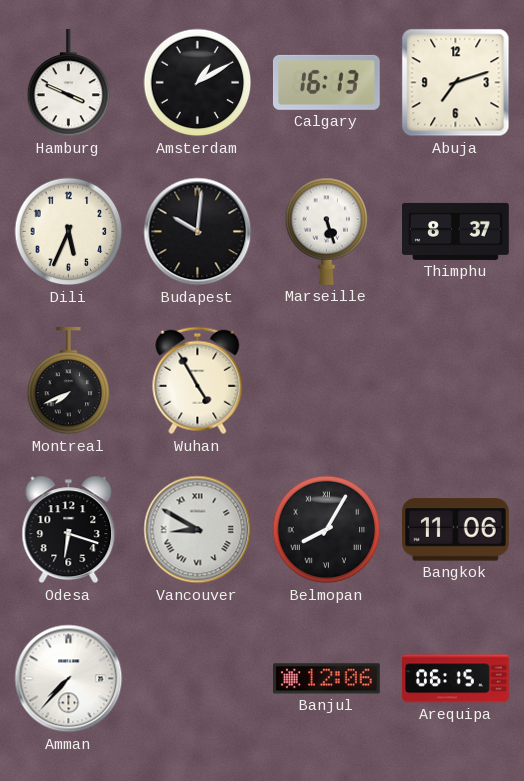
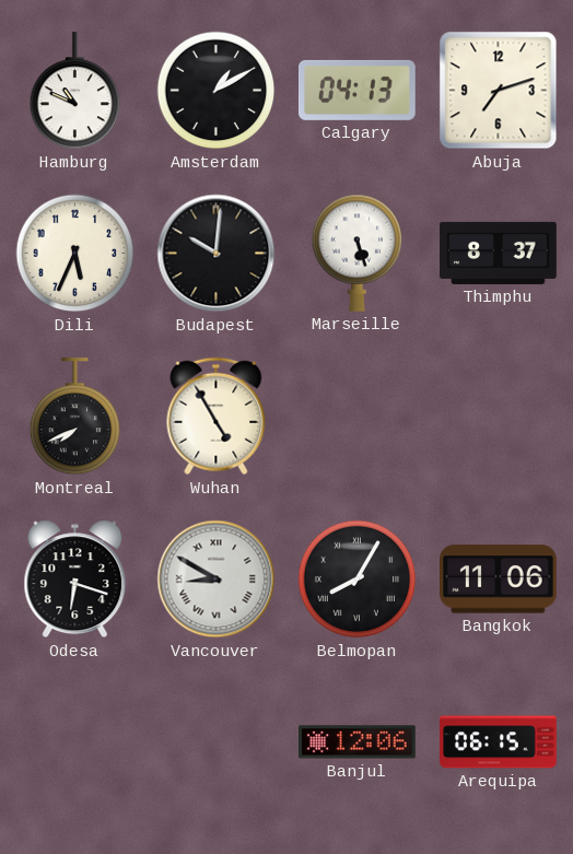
Hamburg: 3:49 -> 10:49
Calgary: 16:13 -> 04:13
Amman: 7:37 -> none
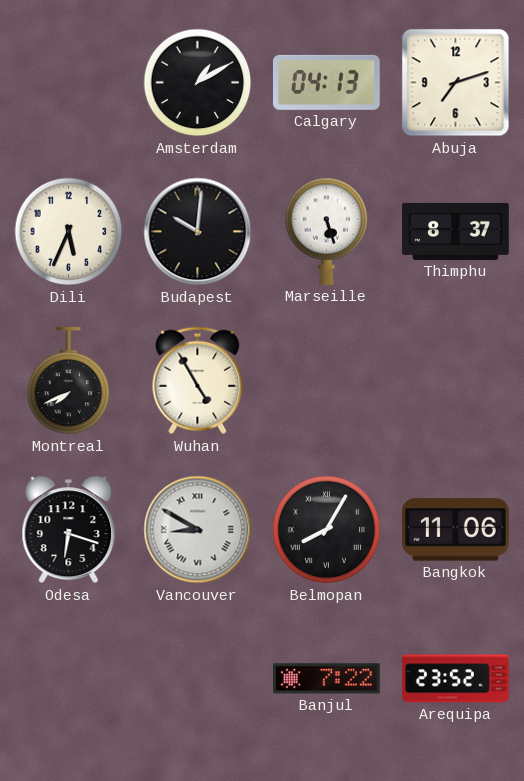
Hamburg: 10:49 -> none
Banjul: 12:06 -> 7:22
Arequipa: 06:15 -> 23:52
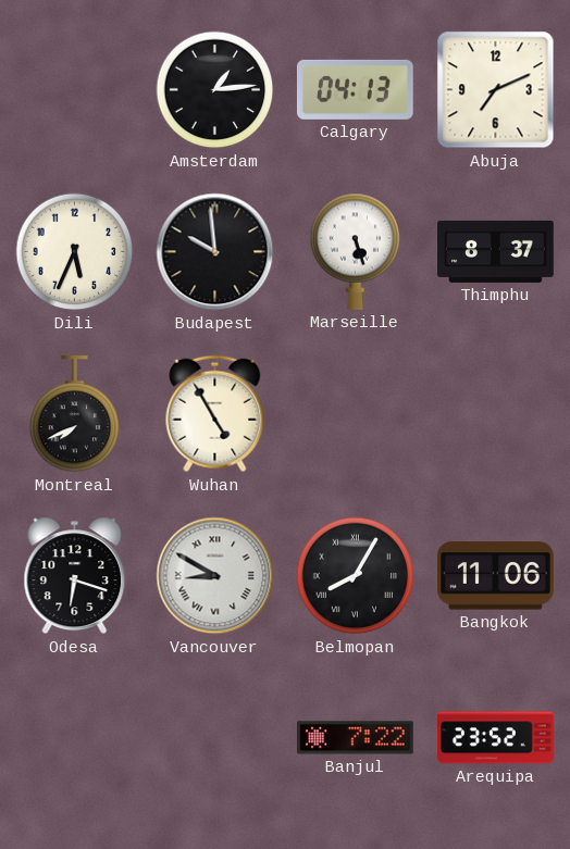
Amsterdam: 1:10 -> 1:14
Abuja: 7:12 -> 7:11
Budapest: 10:01 -> 9:59
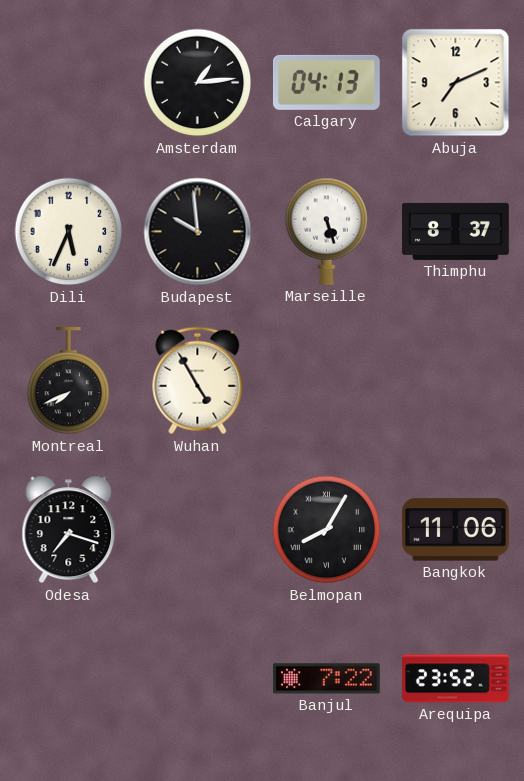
Odesa: 6:18 -> 7:18
Vancouver: 8:50 -> none
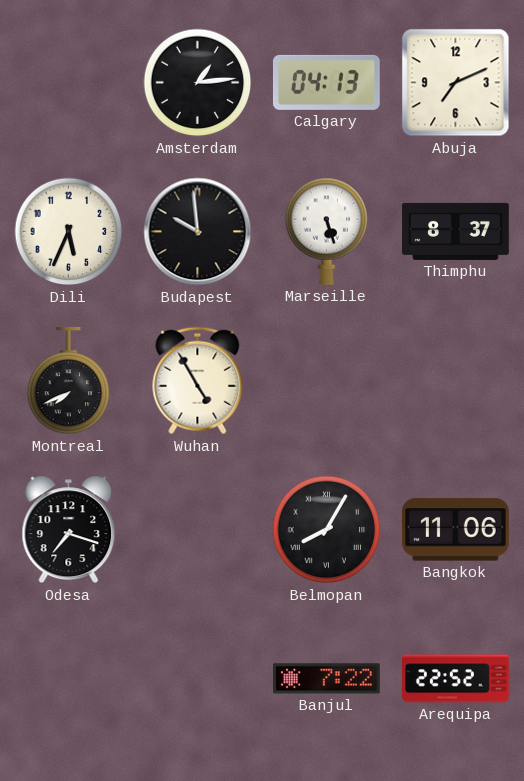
Arequipa: 23:52 -> 22:52
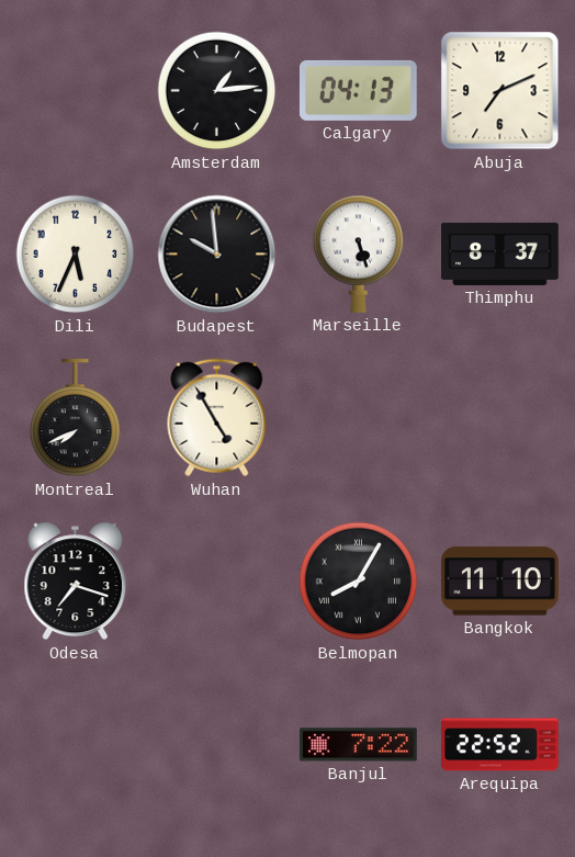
Bangkok: 11:06 -> 11:10
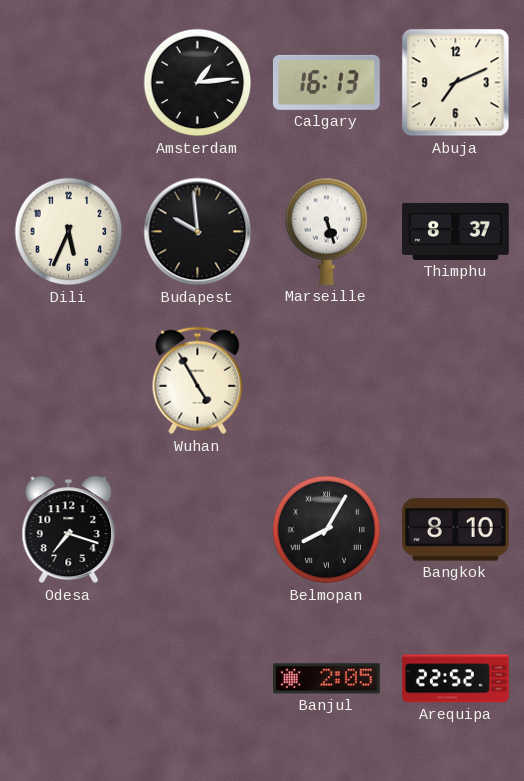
Calgary: 04:13 -> 16:13
Montreal: 7:41 -> none
Bangkok: 11:10 -> 8:10
Banjul: 7:22 -> 2:05
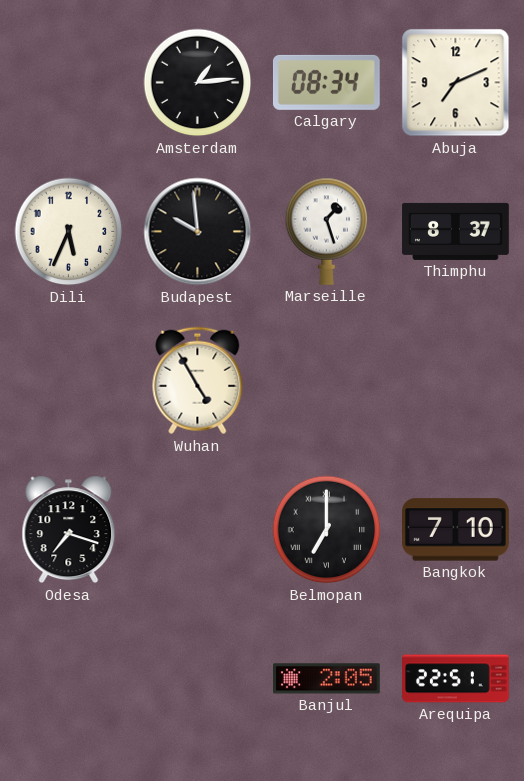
Calgary: 16:13 -> 08:34
Marseille: 5:27 -> 1:27
Belmopan: 8:05 -> 7:00
Bangkok: 8:10 -> 7:10
Arequipa: 22:52 -> 22:51
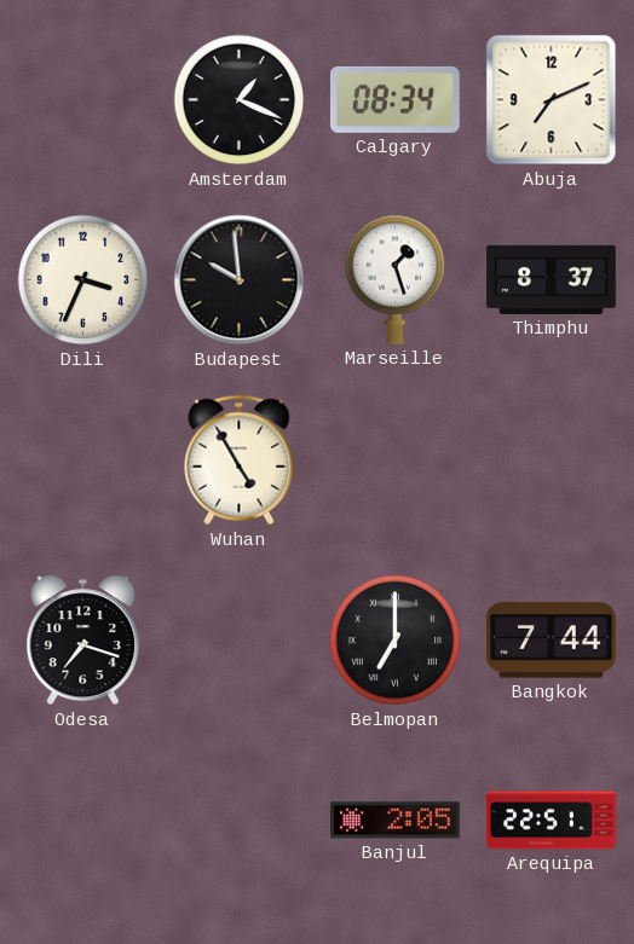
Amsterdam: 1:14 -> 1:19
Dili: 5:34 -> 3:34
Bangkok: 7:10 -> 7:44
